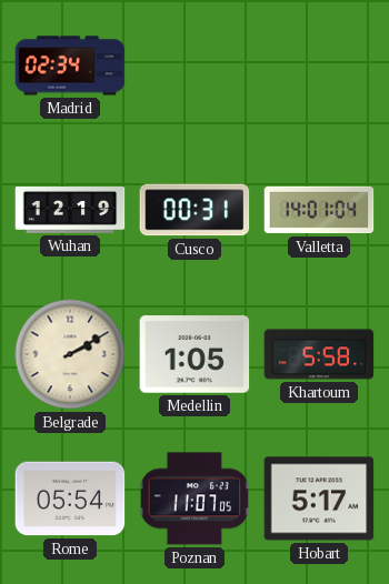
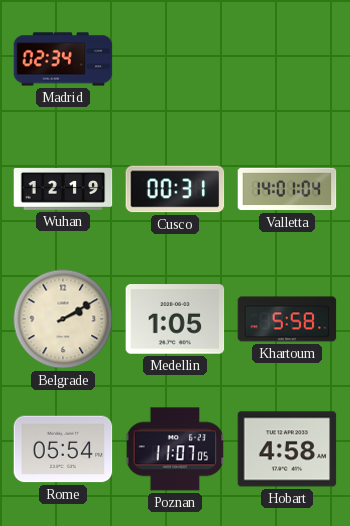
Hobart: 5:17 -> 4:58
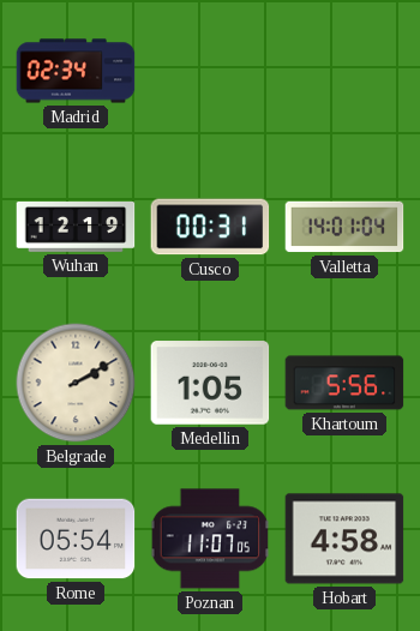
Khartoum: 5:58 -> 5:56
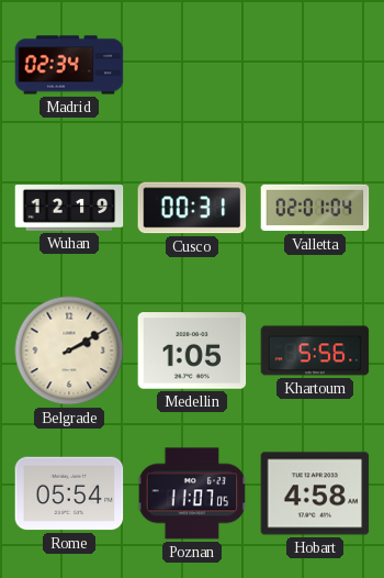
Valletta: 14:01 -> 02:01
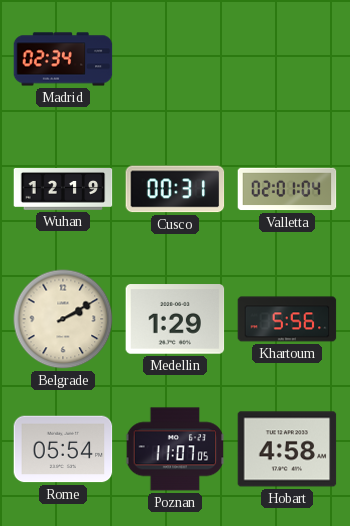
Medellin: 1:05 -> 1:29
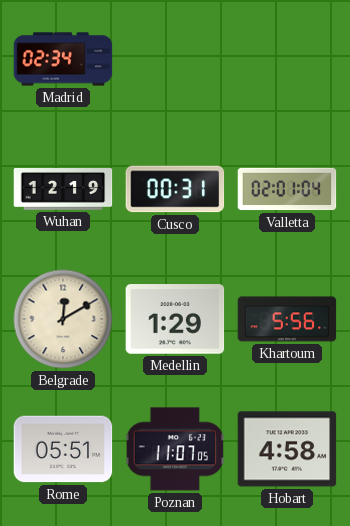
Belgrade: 2:10 -> 12:10
Rome: 05:54 -> 05:51
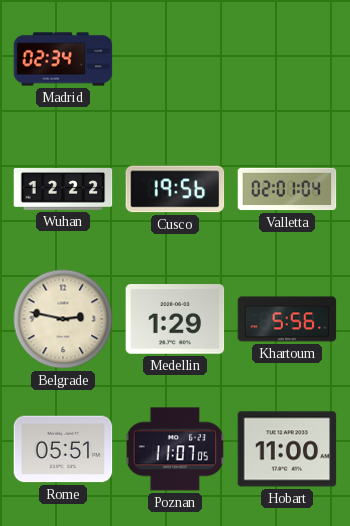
Wuhan: 12:19 -> 12:22
Cusco: 00:31 -> 19:56
Belgrade: 12:10 -> 2:47
Hobart: 4:58 -> 11:00
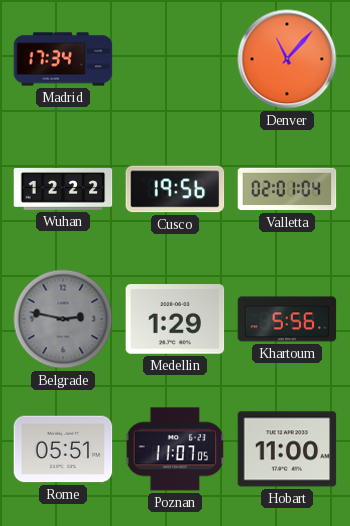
Madrid: 02:34 -> 17:34
Denver: none -> 11:07
Belgrade dial: cream -> grey
